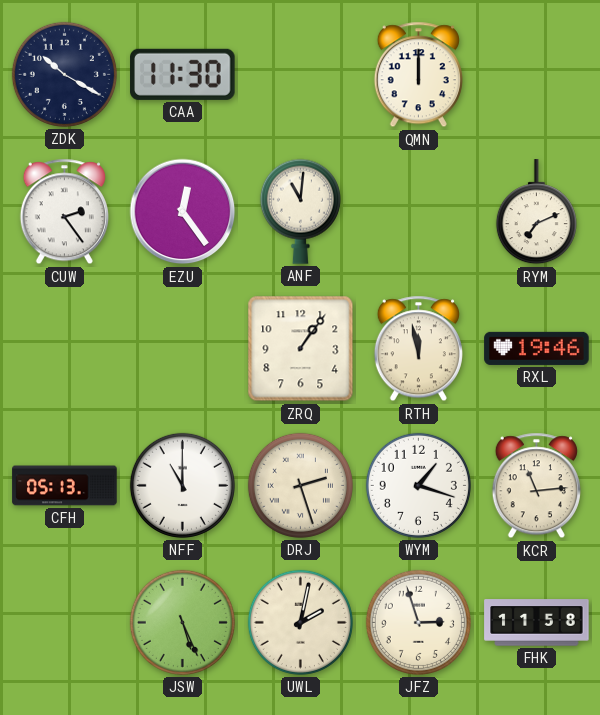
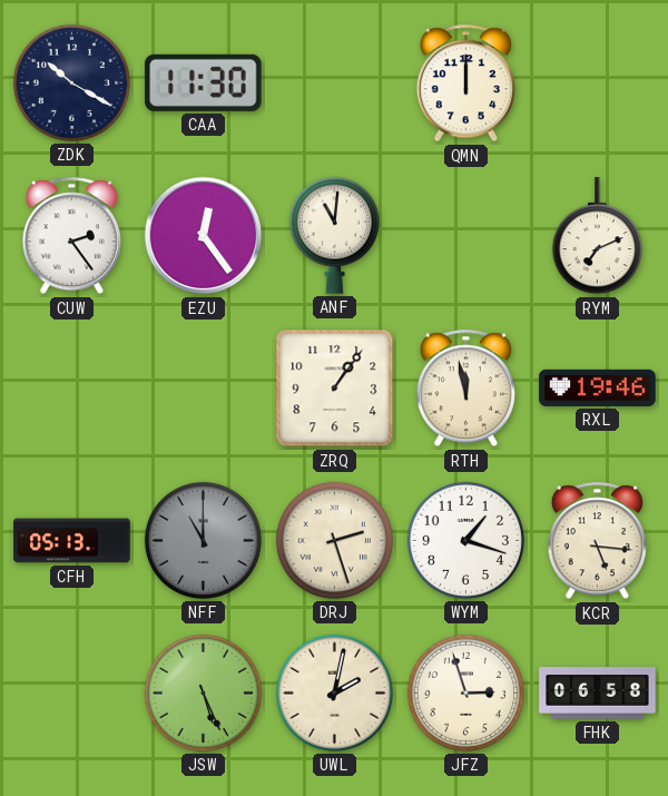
NFF dial: white -> grey
KCR: 11:14 -> 5:16
FHK: 11:58 -> 06:58
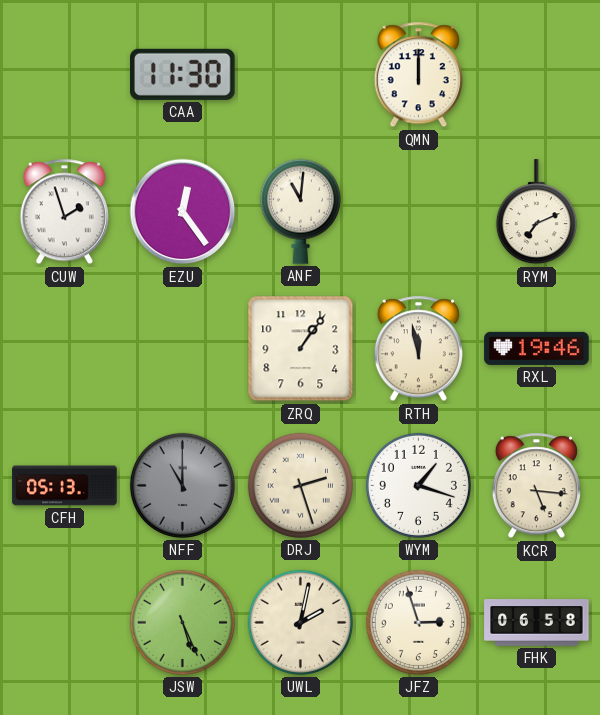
ZDK: 10:20 -> none
CUW: 2:24 -> 1:57
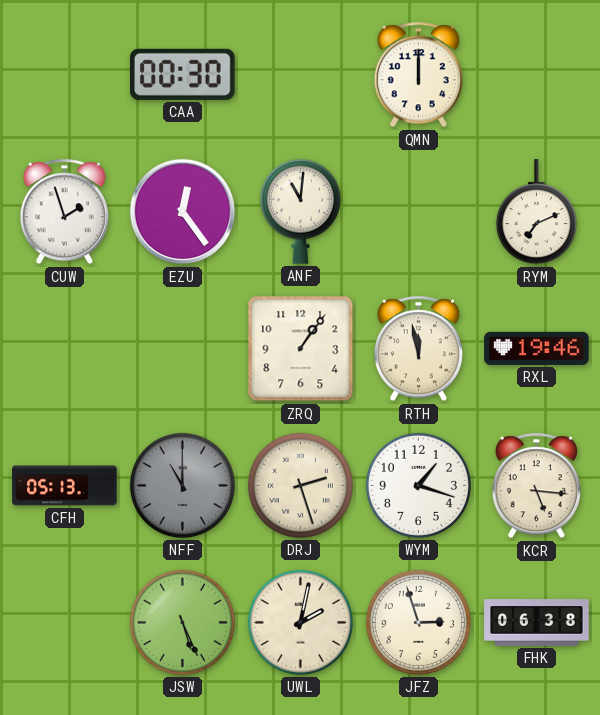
CAA: 11:30 -> 00:30
FHK: 06:58 -> 06:38
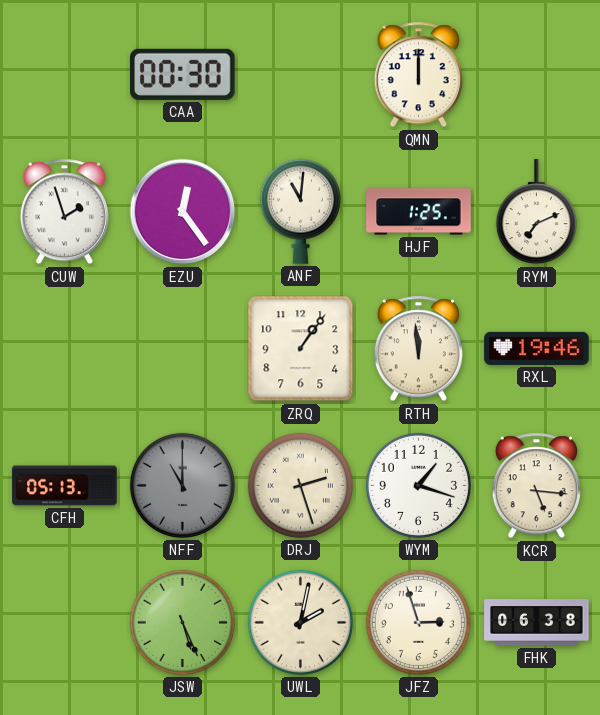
HJF: none -> 1:25
RTH: 11:58 -> 11:59
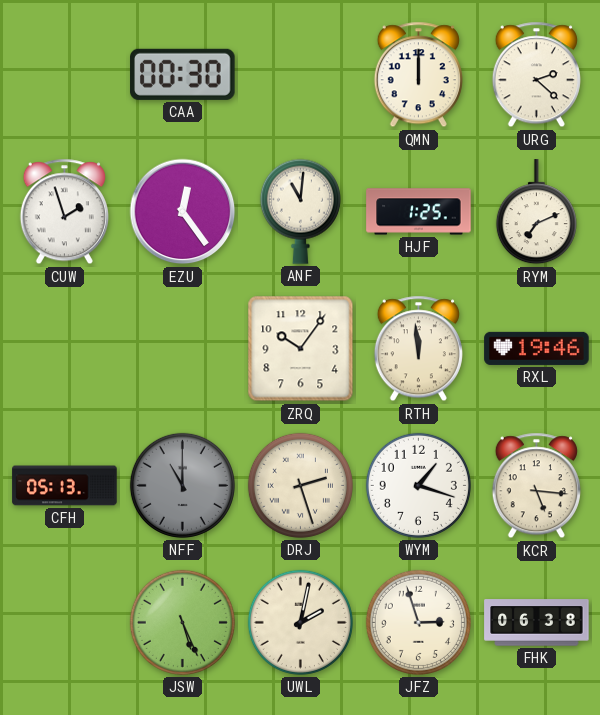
URG: none -> 2:22
ZRQ: 1:06 -> 10:06
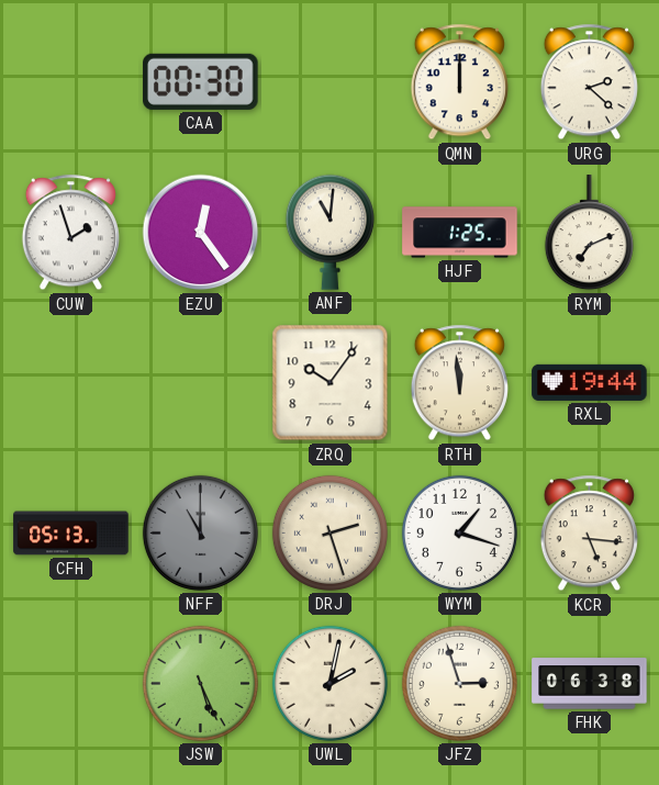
RXL: 19:46 -> 19:44
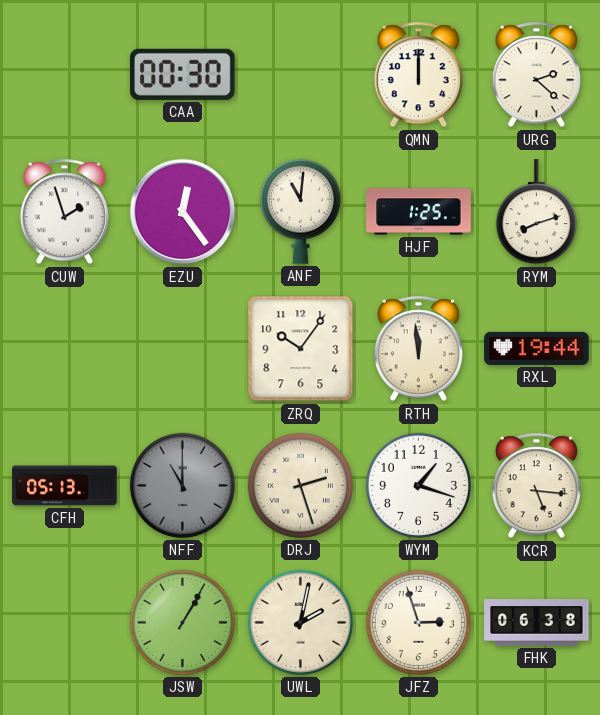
RYM: 7:11 -> 8:12
JSW: 5:26 -> 1:05
